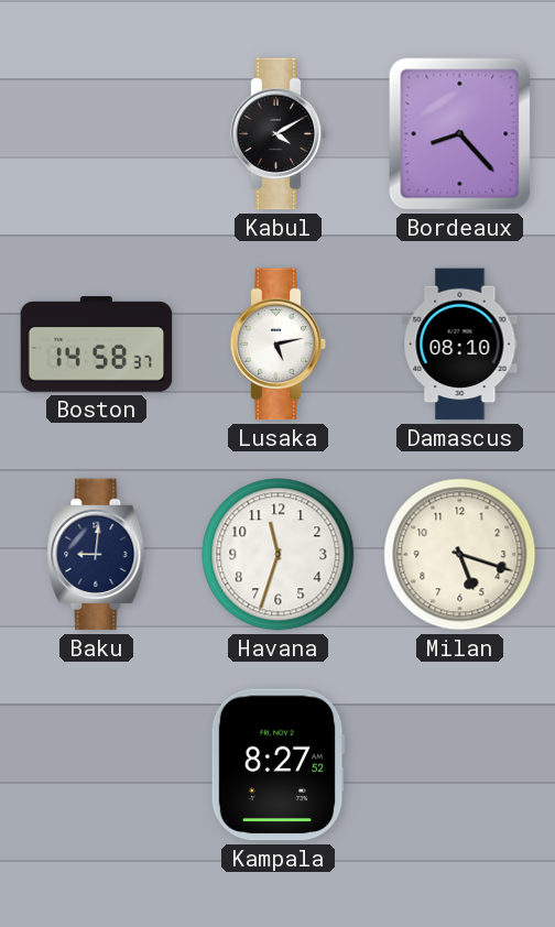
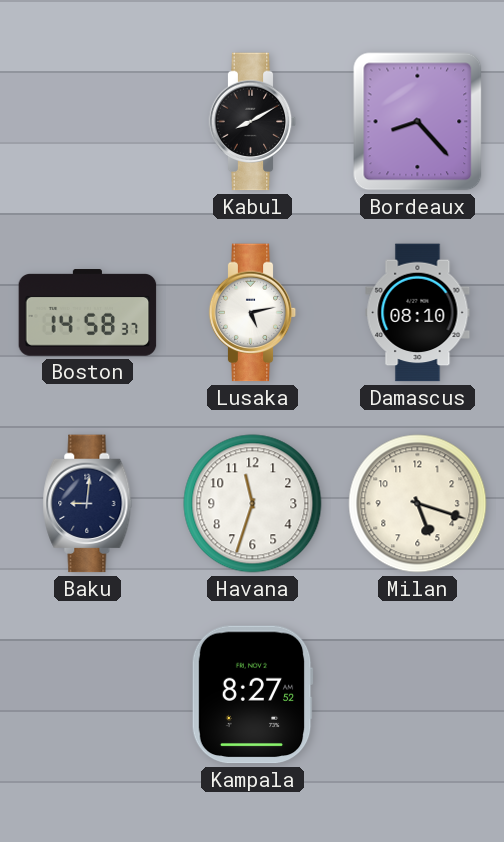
Kabul: 4:10 -> 8:10
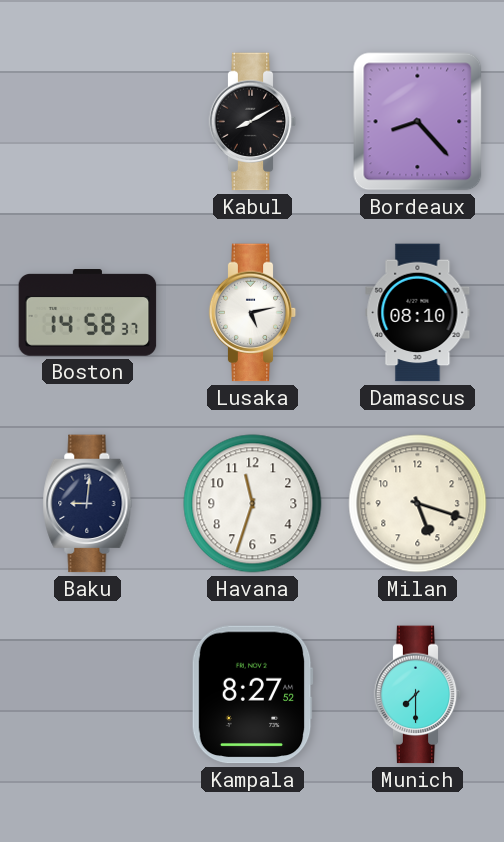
Munich: none -> 7:30
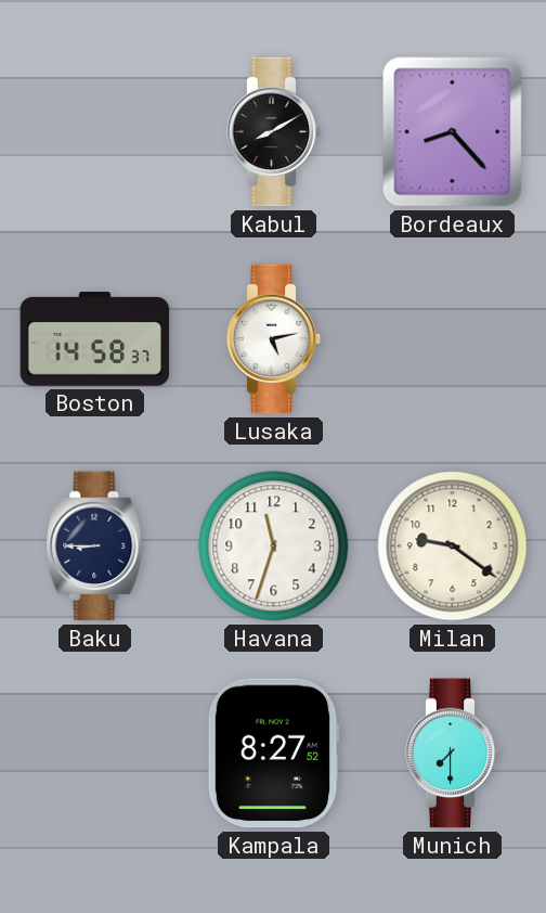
Damascus: 08:10 -> none
Baku: 9:01 -> 8:45
Milan: 5:18 -> 9:21
